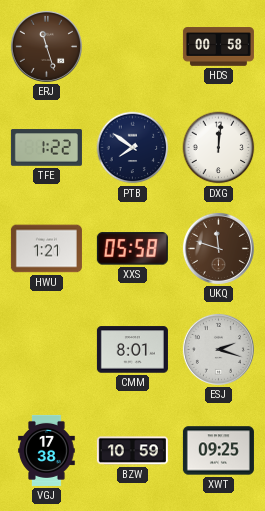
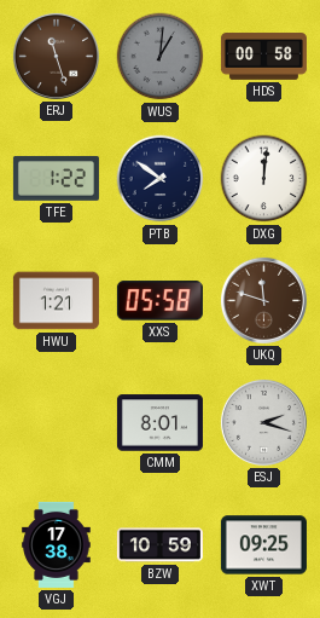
WUS: none -> 1:01
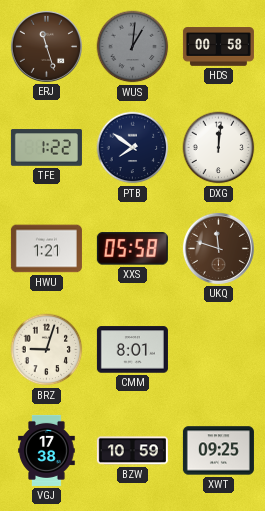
BRZ: none -> 9:03
ESJ: 2:18 -> none
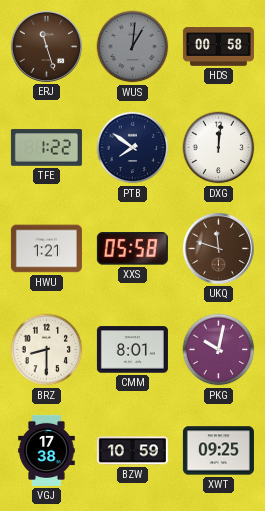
BRZ: 9:03 -> 8:30
PKG: none -> 10:02
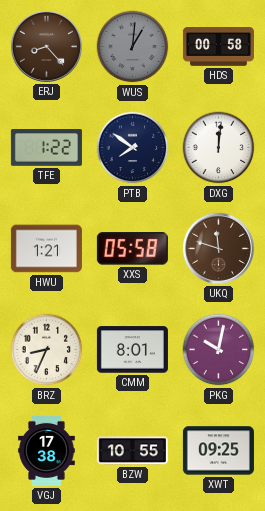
ERJ: 11:27 -> 8:23
BRZ: 8:30 -> 8:34
BZW: 10:59 -> 10:55
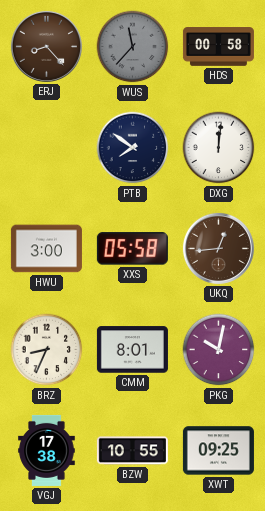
WUS: 1:01 -> 11:37
TFE: 1:22 -> none
HWU: 1:21 -> 3:00
UKQ: 11:48 -> 12:44
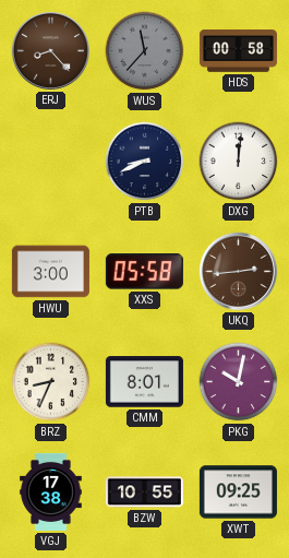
PTB: 7:51 -> 8:41
UKQ: 12:44 -> 2:44
